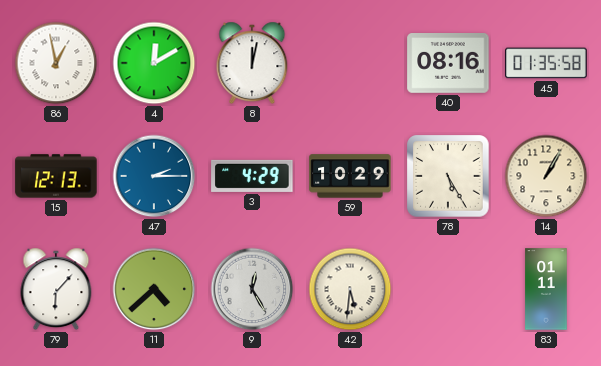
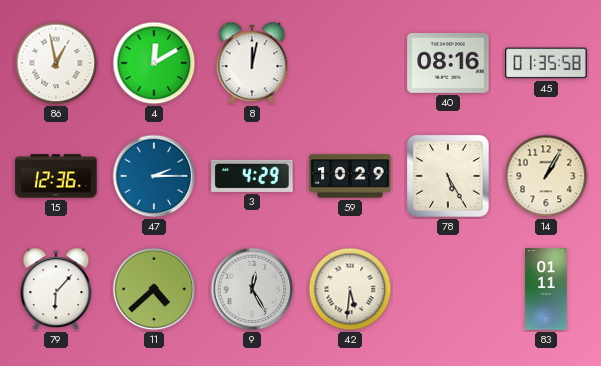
15: 12:13 -> 12:36
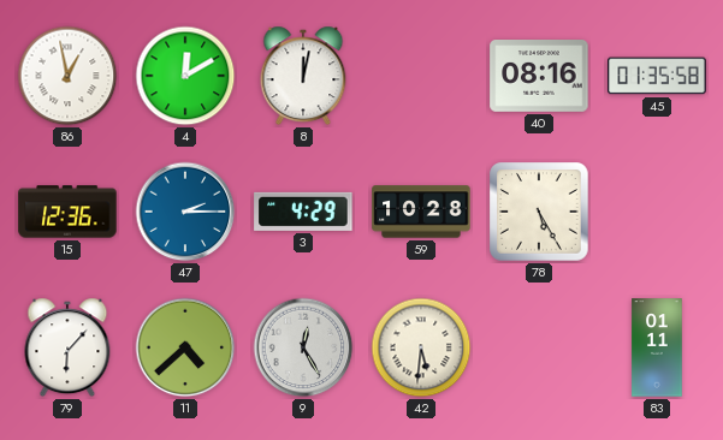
59: 10:29 -> 10:28
14: 1:05 -> none
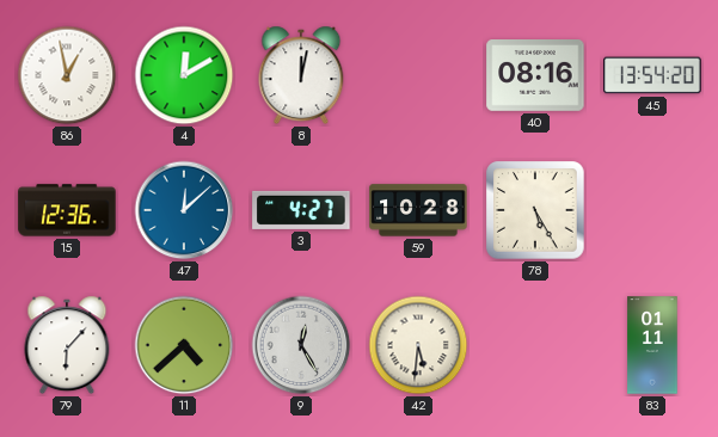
45: 01:35 -> 13:54
47: 2:15 -> 12:08
3: 4:29 -> 4:27
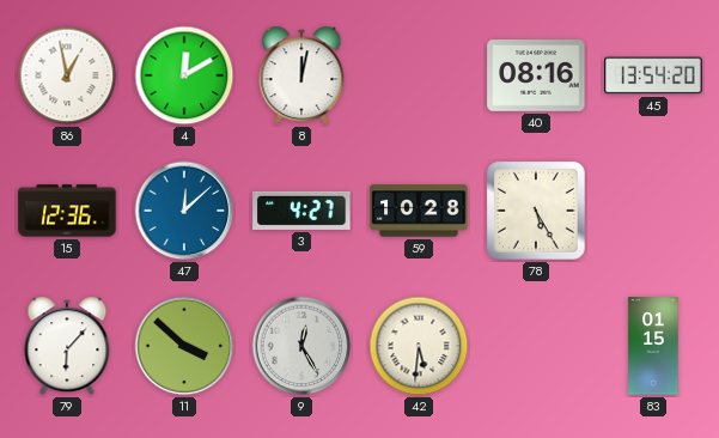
11: 4:38 -> 3:52
83: 01:11 -> 01:15
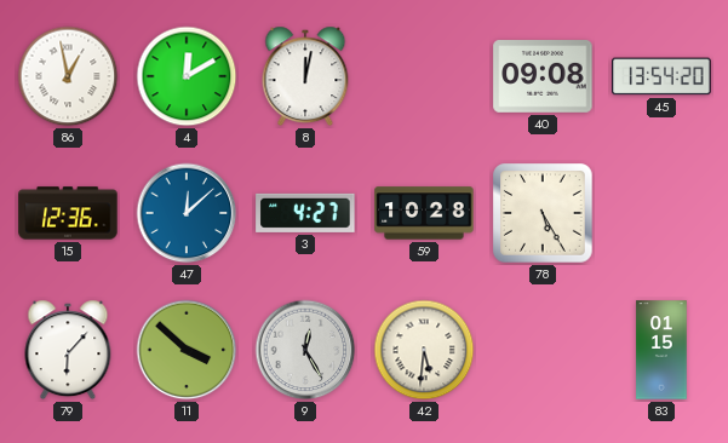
40: 08:16 -> 09:08
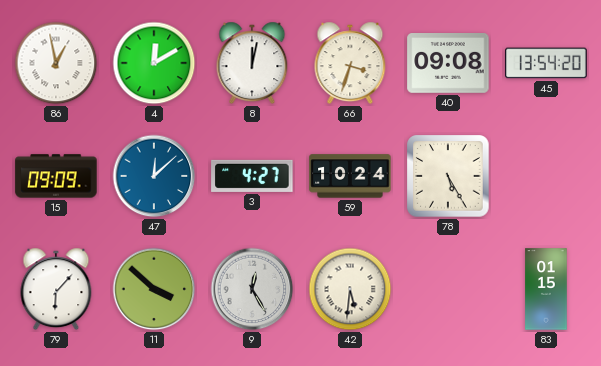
66: none -> 3:33
15: 12:36 -> 09:09
59: 10:28 -> 10:24
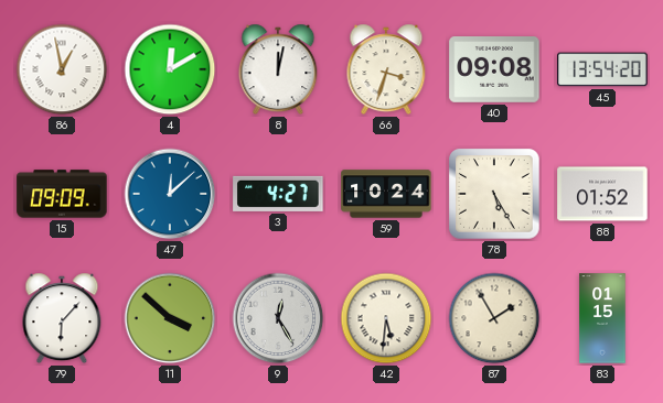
88: none -> 01:52
87: none -> 1:55
